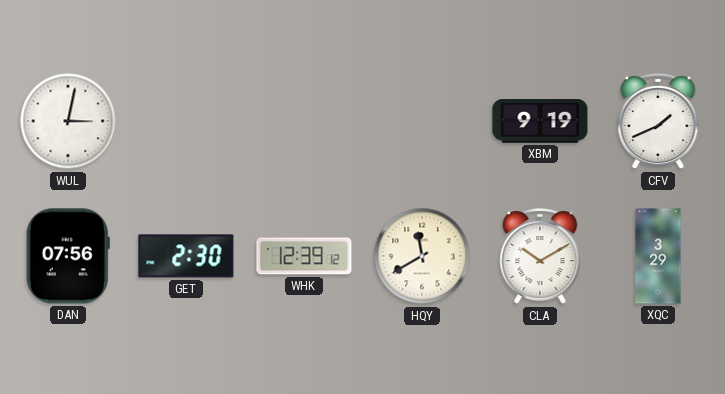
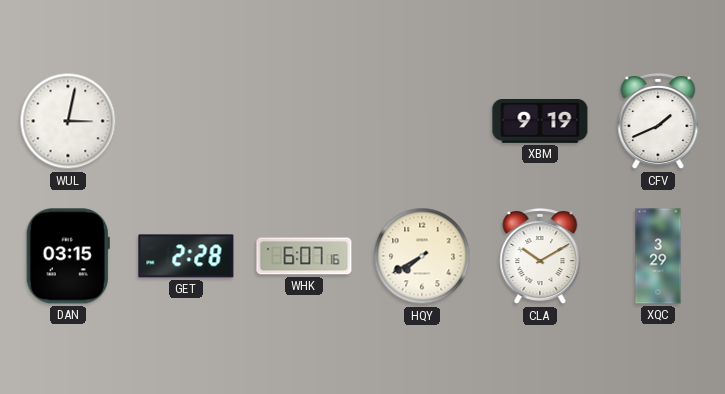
DAN: 07:56 -> 03:15
GET: 2:30 -> 2:28
WHK: 12:39 -> 6:07
HQY: 11:40 -> 7:40
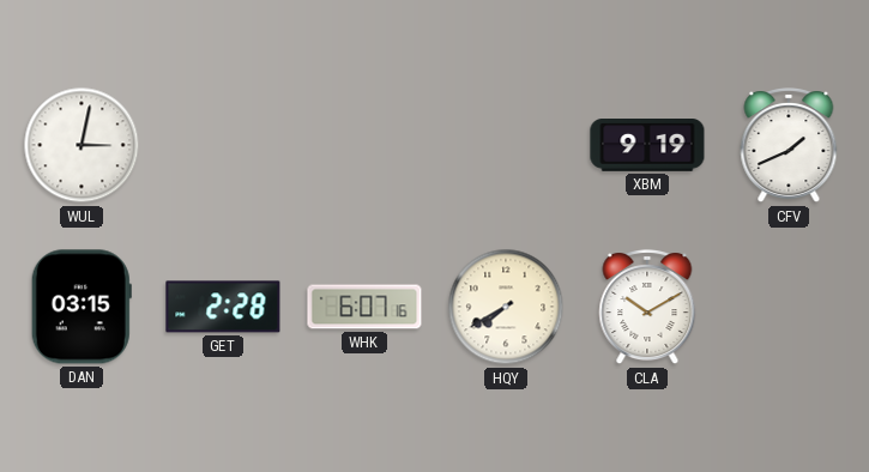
XQC: 3:29 -> none
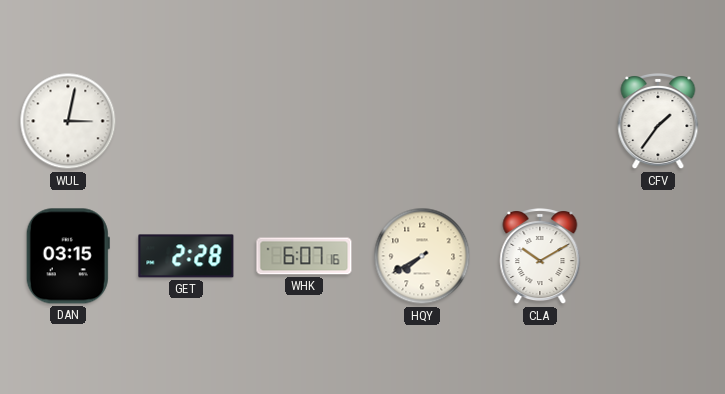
XBM: 9:19 -> none
CFV: 1:41 -> 1:36
